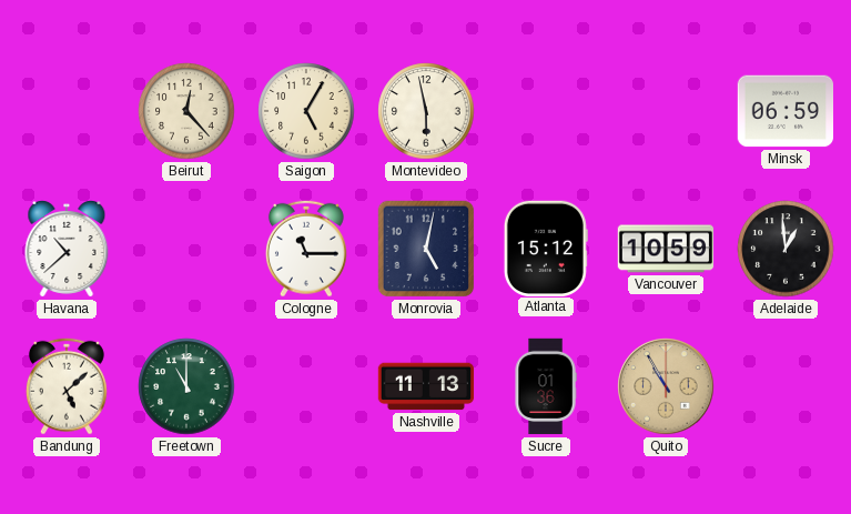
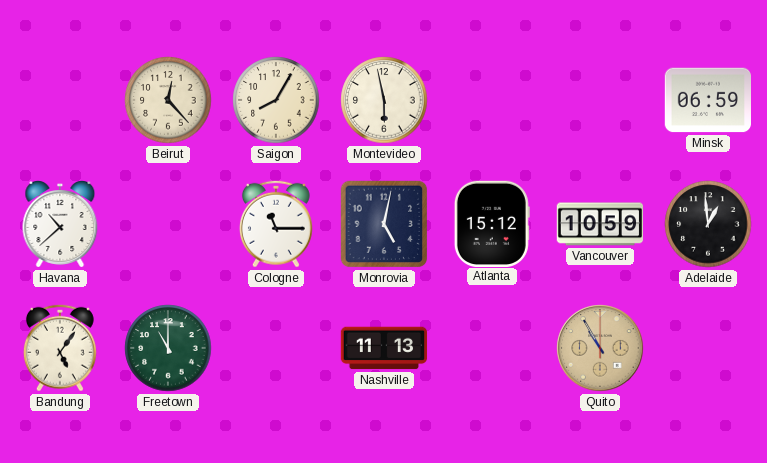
Saigon: 5:05 -> 8:05
Bandung: 5:08 -> 5:06
Sucre: 01:36 -> none
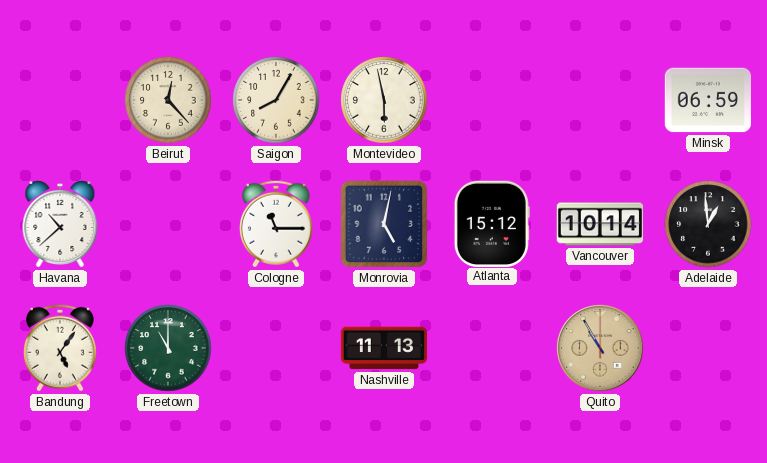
Vancouver: 10:59 -> 10:14
